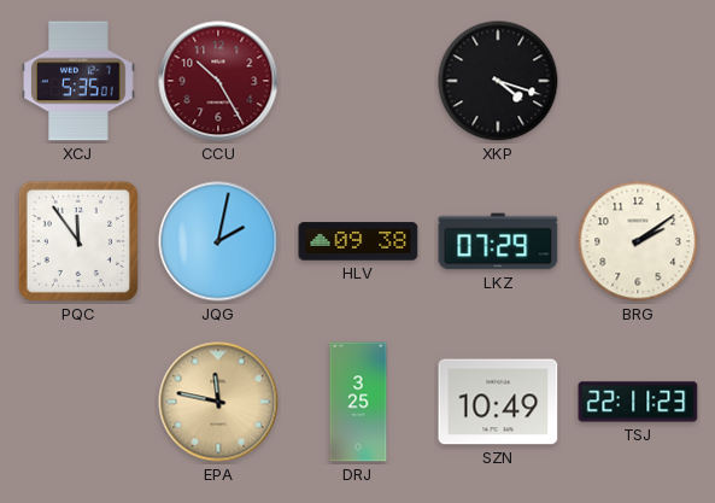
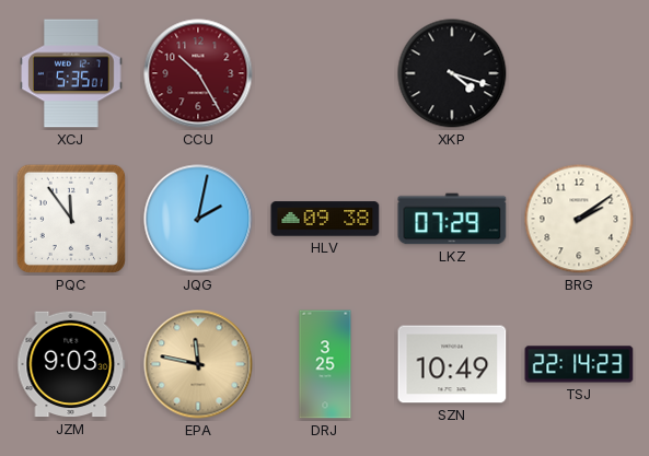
JZM: none -> 9:03
TSJ: 22:11 -> 22:14
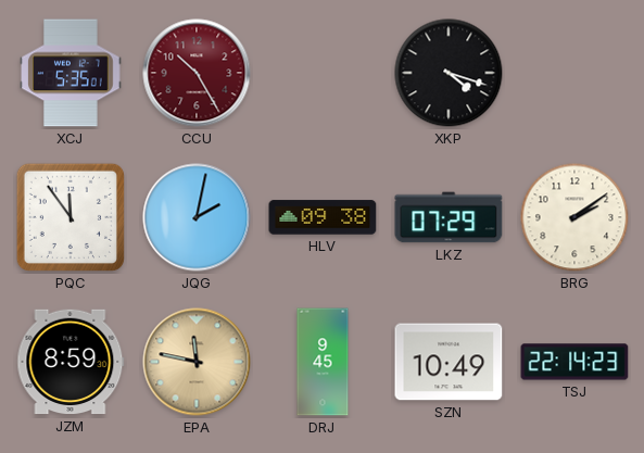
JZM: 9:03 -> 8:59
DRJ: 3:25 -> 9:45
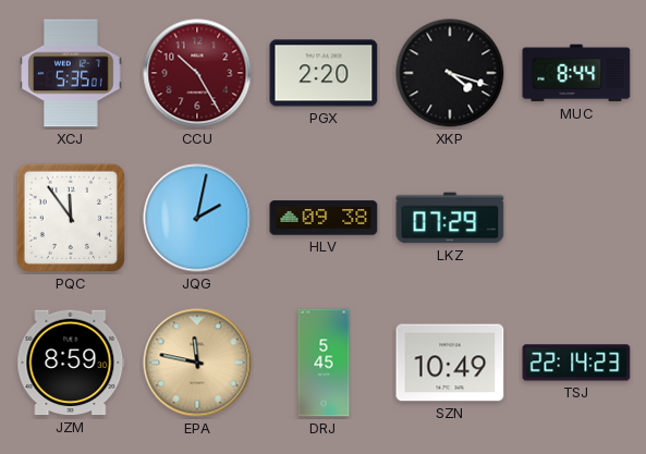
PGX: none -> 2:20
MUC: none -> 8:44
BRG: 2:09 -> none
DRJ: 9:45 -> 5:45
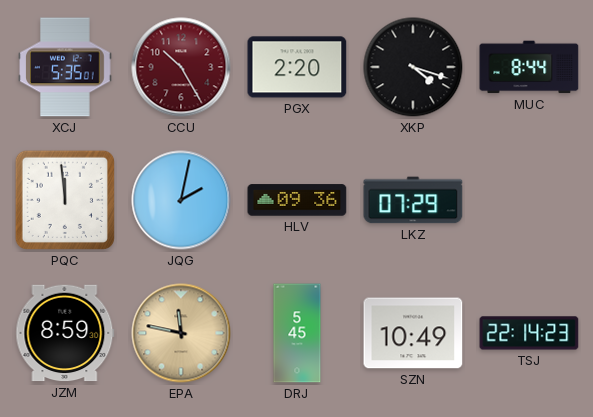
PQC: 11:54 -> 11:59
HLV: 09:38 -> 09:36
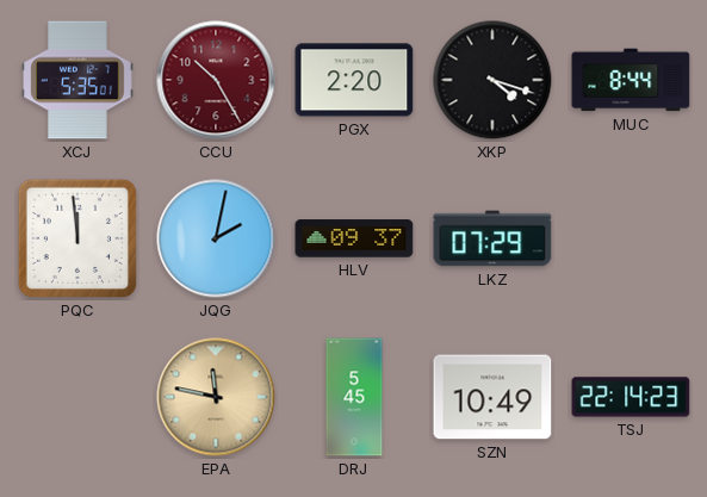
HLV: 09:36 -> 09:37
JZM: 8:59 -> none
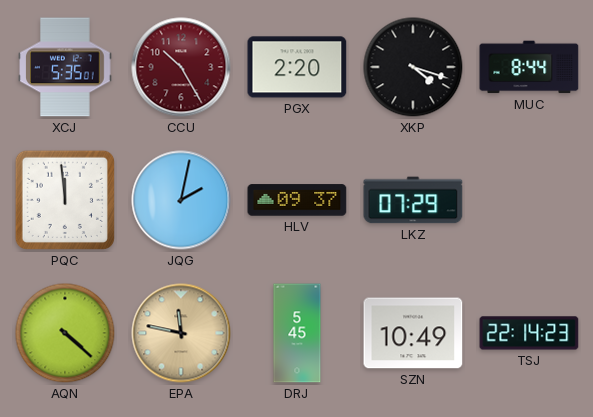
AQN: none -> 4:22
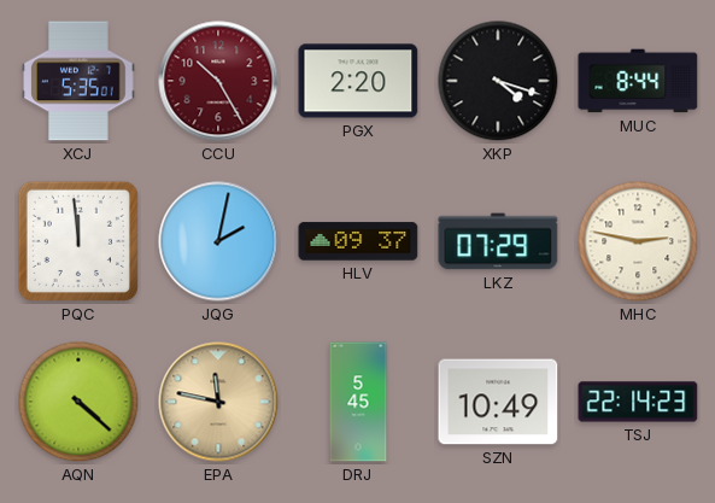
MHC: none -> 2:47
